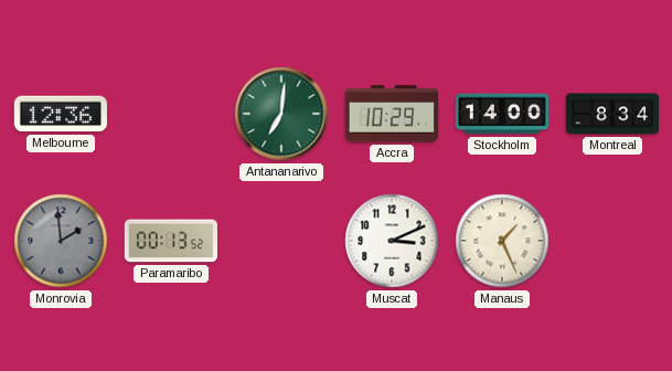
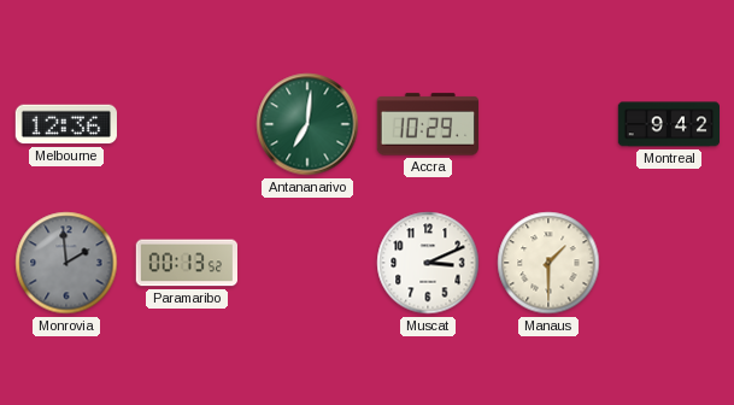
Stockholm: 14:00 -> none
Montreal: 8:34 -> 9:42
Manaus: 1:26 -> 1:30
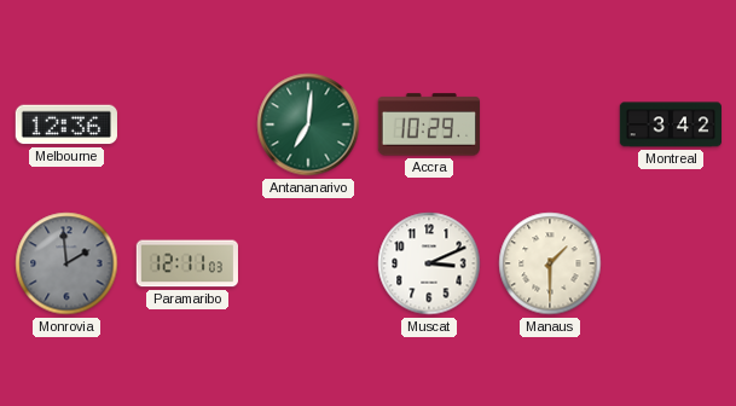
Montreal: 9:42 -> 3:42
Paramaribo: 00:13 -> 12:11
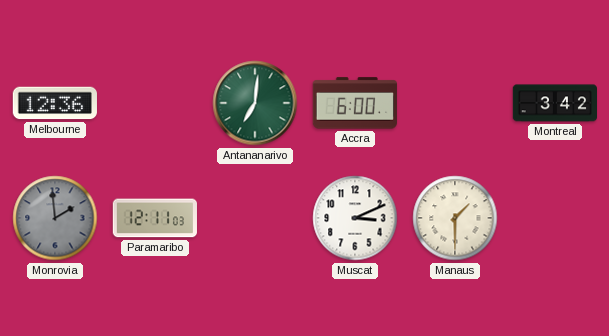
Accra: 10:29 -> 6:00
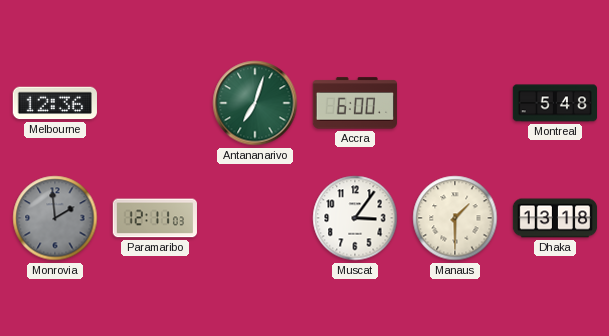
Antananarivo: 7:01 -> 7:03
Montreal: 3:42 -> 5:48
Muscat: 3:11 -> 3:06
Dhaka: none -> 13:18
